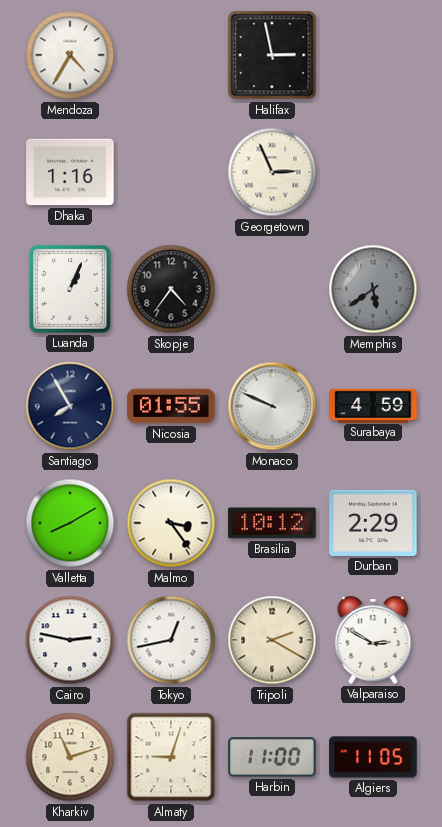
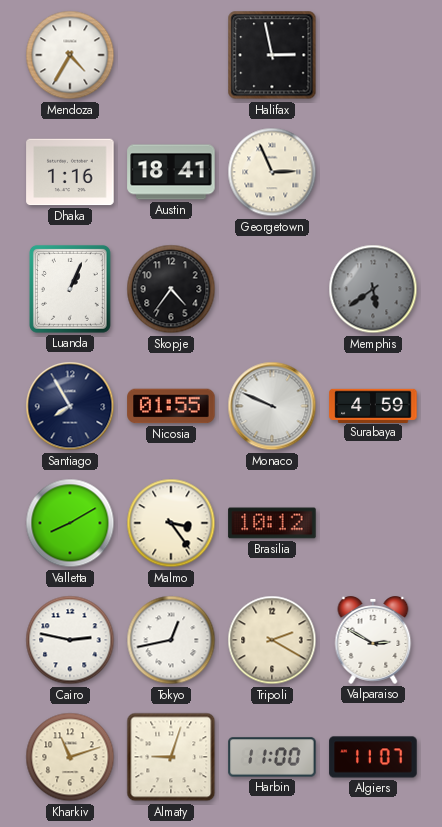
Austin: none -> 18:41
Durban: 2:29 -> none
Algiers: 11:05 -> 11:07
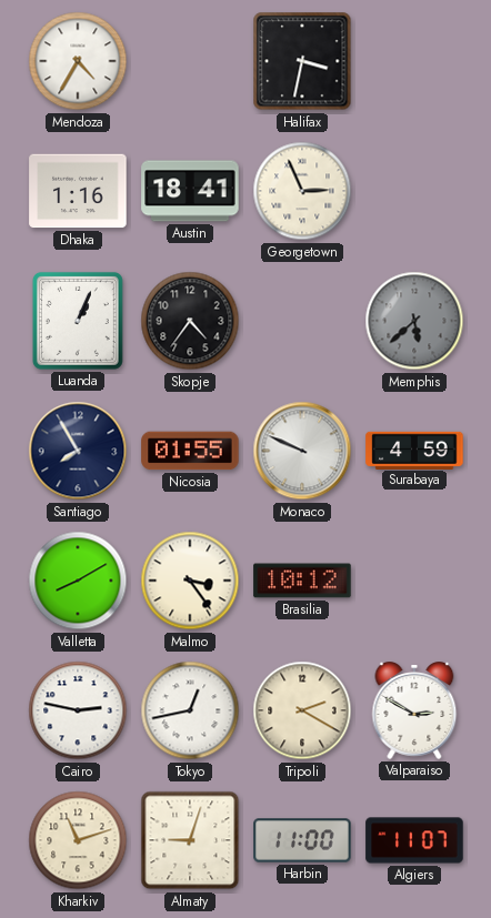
Halifax: 2:58 -> 3:32
Memphis: 5:39 -> 5:38
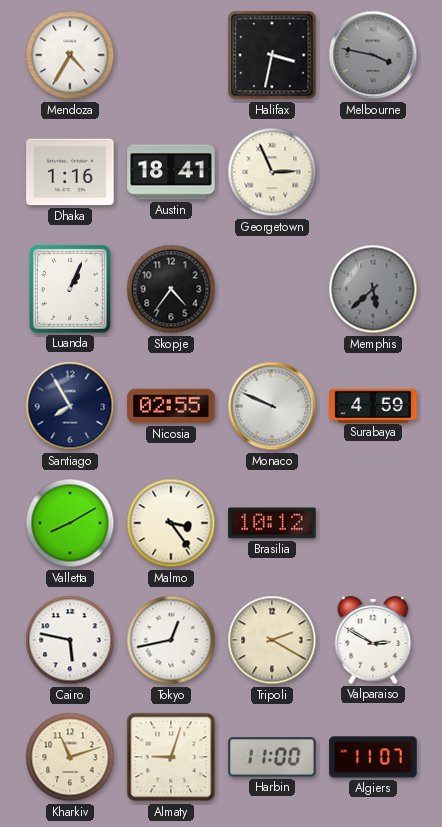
Melbourne: none -> 3:47
Nicosia: 01:55 -> 02:55
Cairo: 2:47 -> 5:47
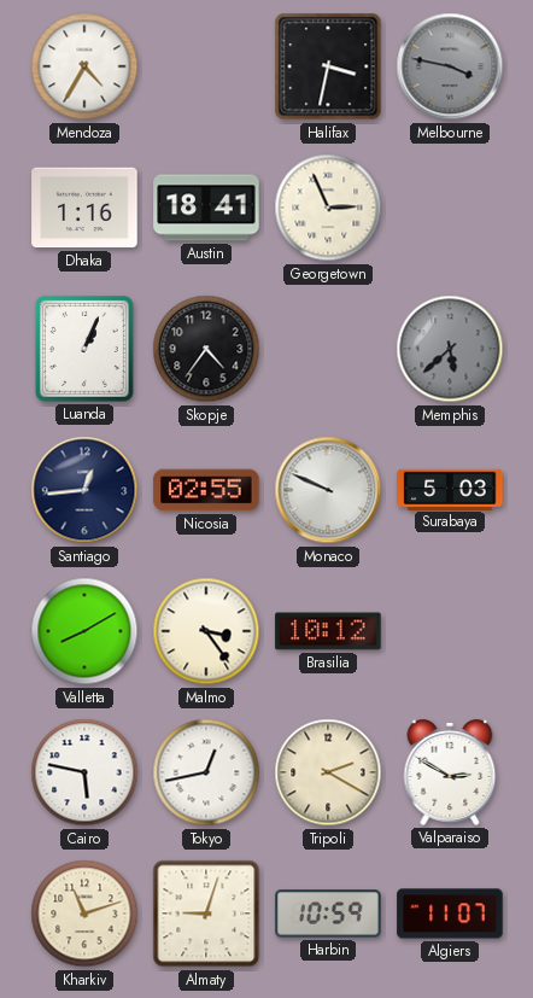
Santiago: 7:55 -> 12:44
Surabaya: 4:59 -> 5:03
Harbin: 11:00 -> 10:59
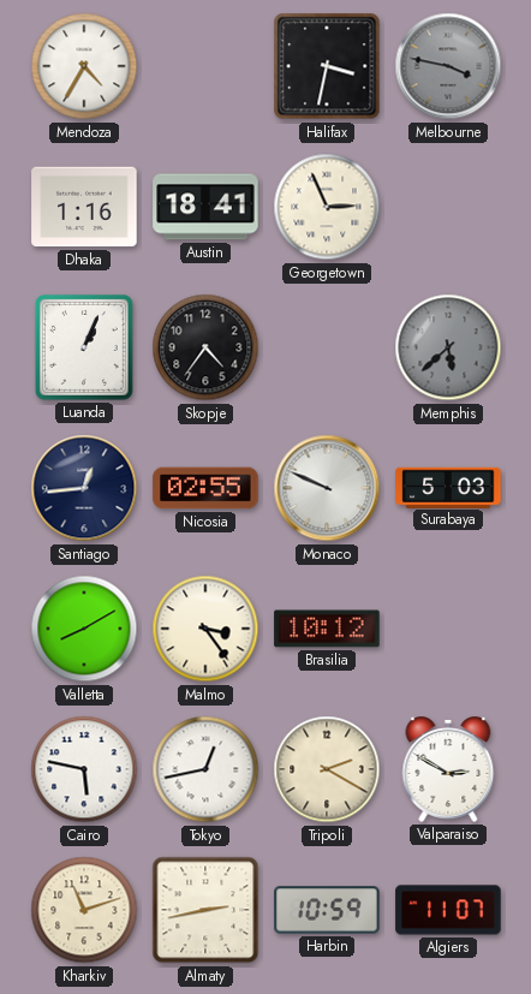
Almaty: 9:03 -> 2:43
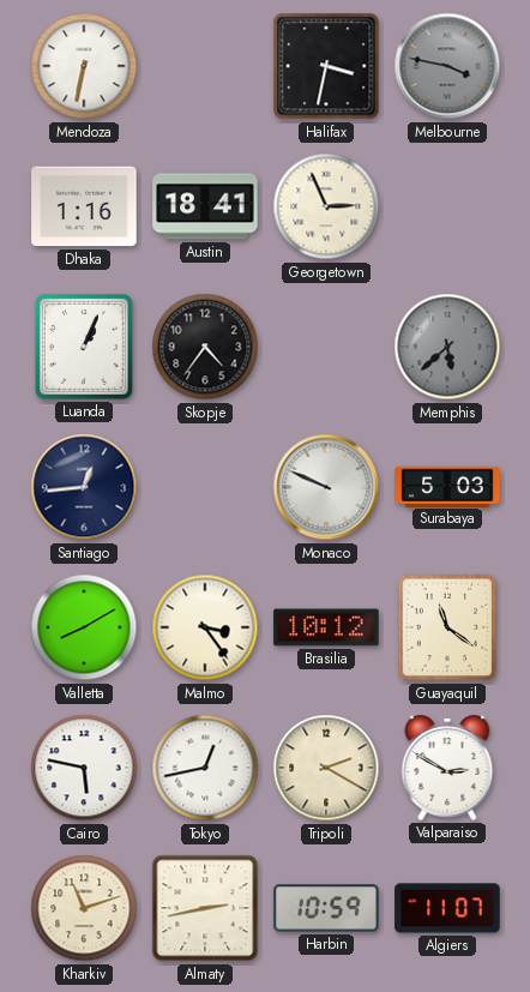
Mendoza: 4:35 -> 6:32
Nicosia: 02:55 -> none
Guayaquil: none -> 11:21
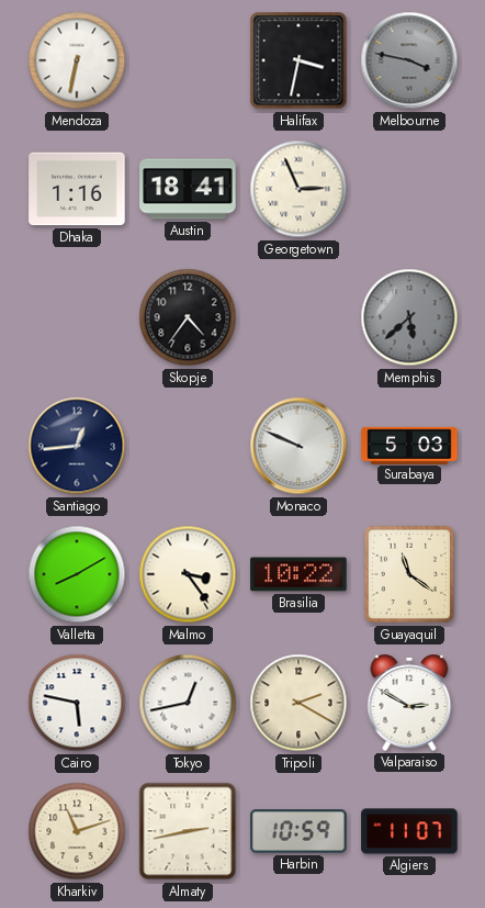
Luanda: 1:04 -> none
Brasilia: 10:12 -> 10:22
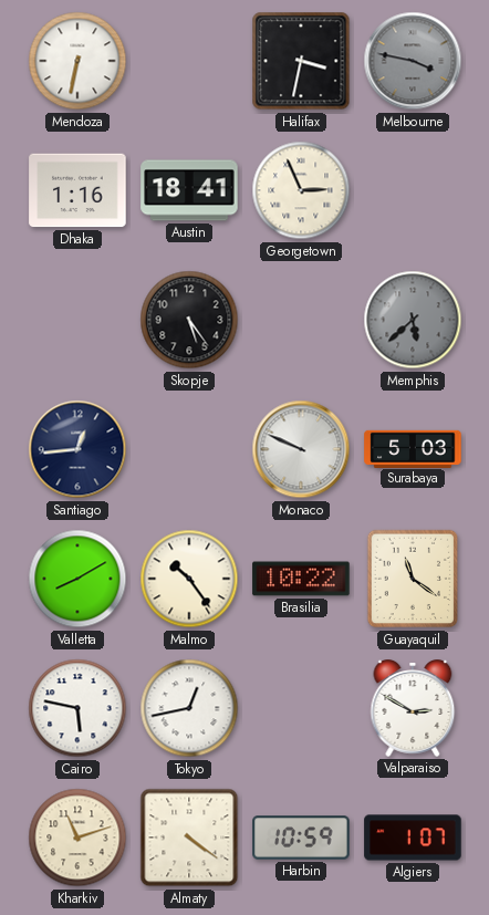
Skopje: 4:36 -> 5:24
Malmo: 3:24 -> 10:24
Tripoli: 2:20 -> none
Almaty: 2:43 -> 4:21
Algiers: 11:07 -> 1:07
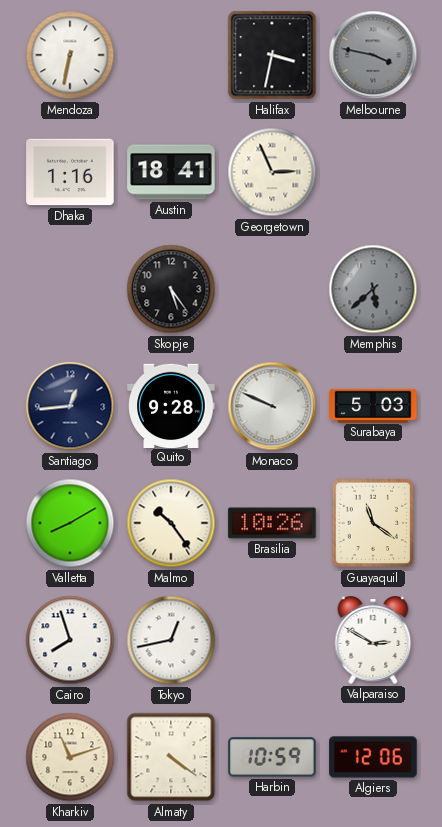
Quito: none -> 9:28
Brasilia: 10:22 -> 10:26
Cairo: 5:47 -> 7:57
Algiers: 1:07 -> 12:06
